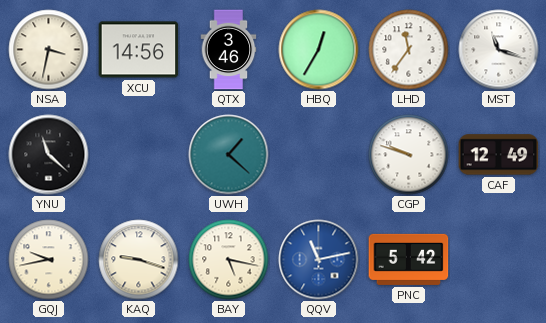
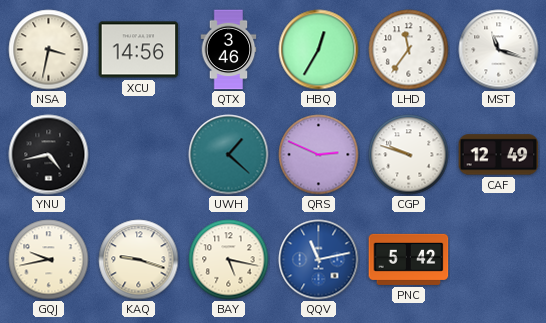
YNU: 11:22 -> 4:43
QRS: none -> 2:49
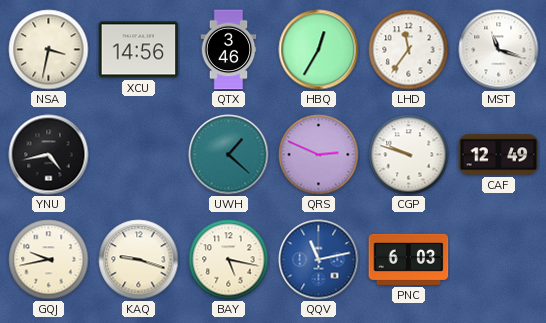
PNC: 5:42 -> 6:03
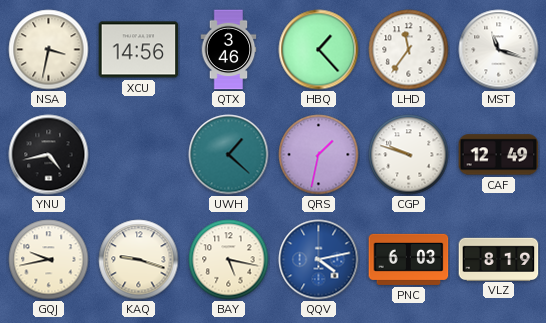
HBQ: 12:35 -> 1:23
QRS: 2:49 -> 1:32
QQV: 11:13 -> 4:13
VLZ: none -> 8:19
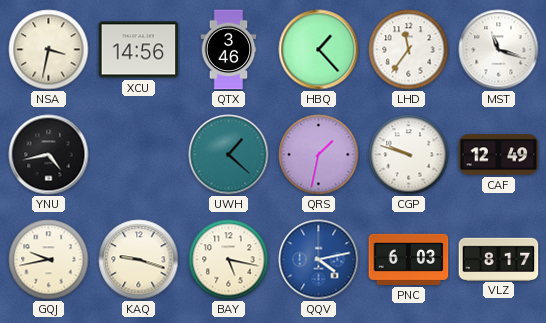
VLZ: 8:19 -> 8:17
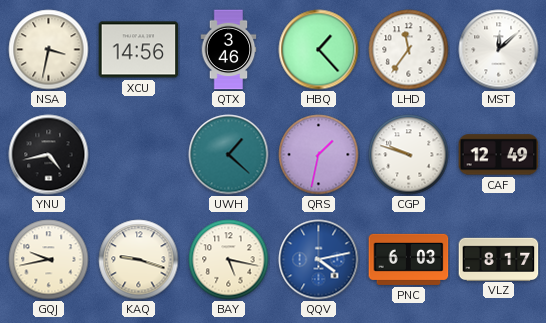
MST: 11:18 -> 12:08
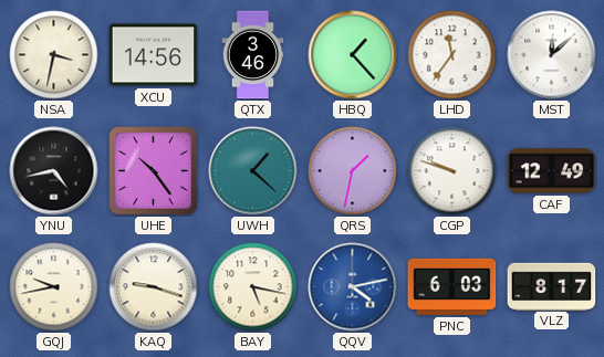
UHE: none -> 10:24
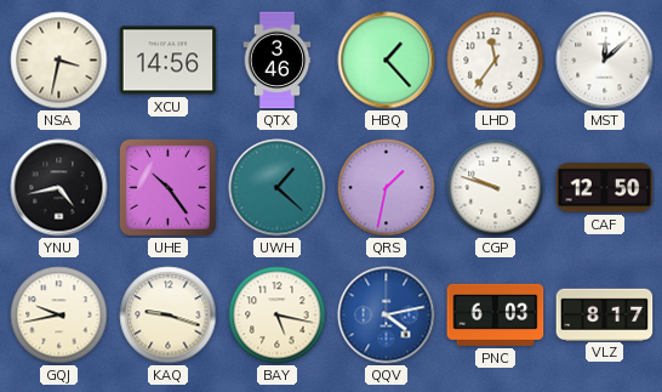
CAF: 12:49 -> 12:50
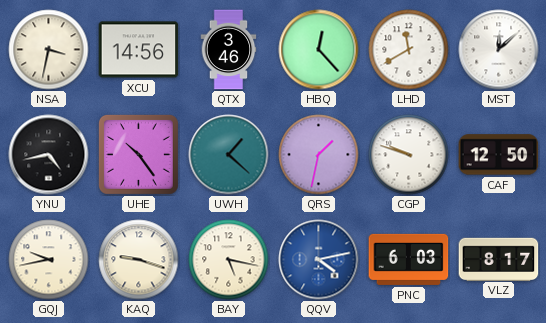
HBQ: 1:23 -> 12:23
LHD: 11:36 -> 11:40
